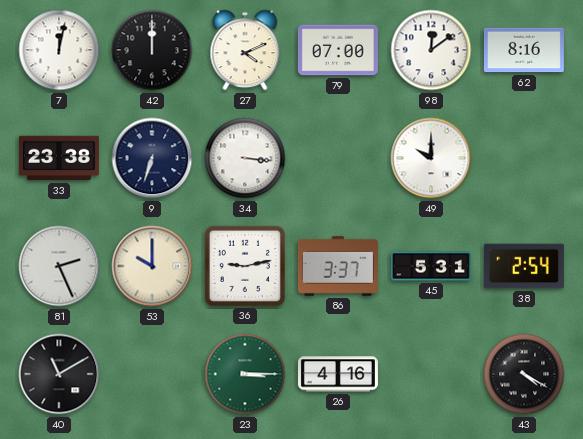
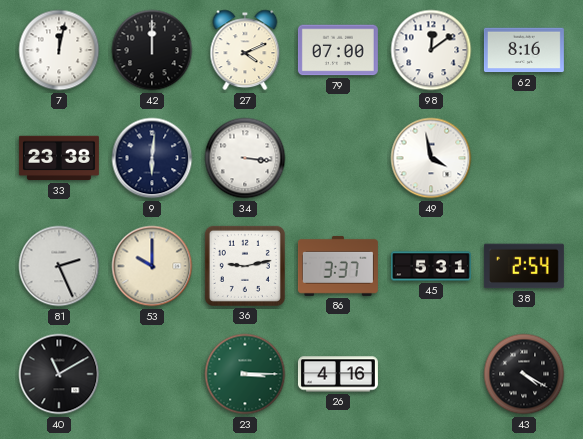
9: 6:33 -> 6:01
49: 10:00 -> 3:58
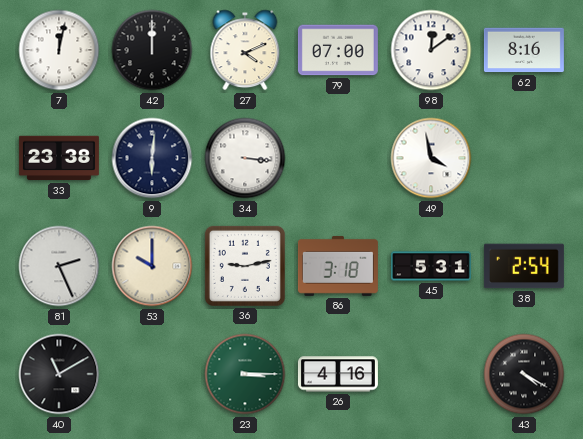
86: 3:37 -> 3:18
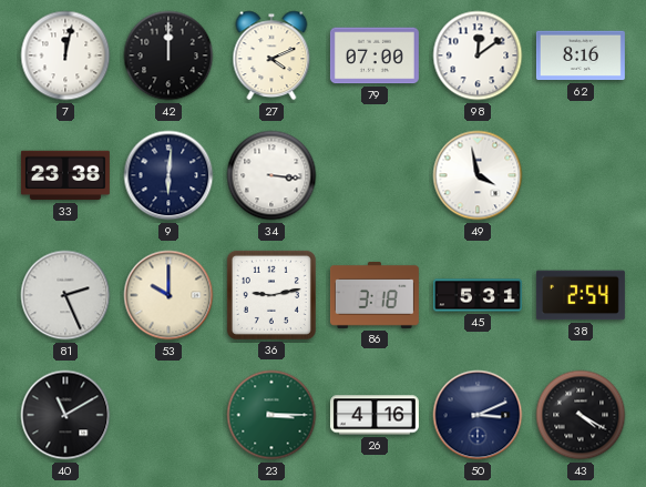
50: none -> 3:11
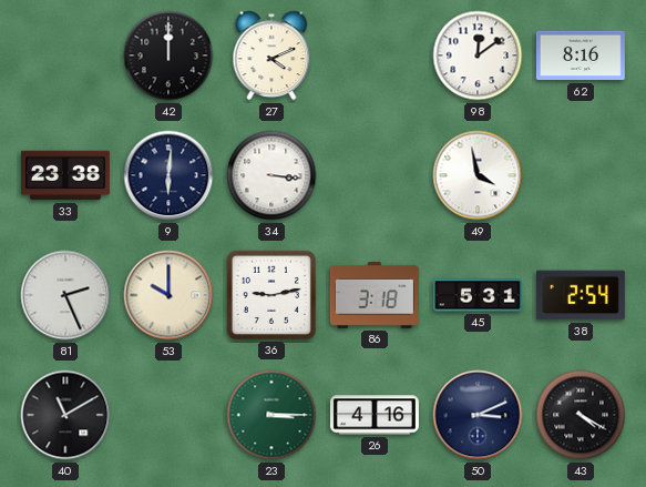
7: 12:02 -> none
79: 07:00 -> none
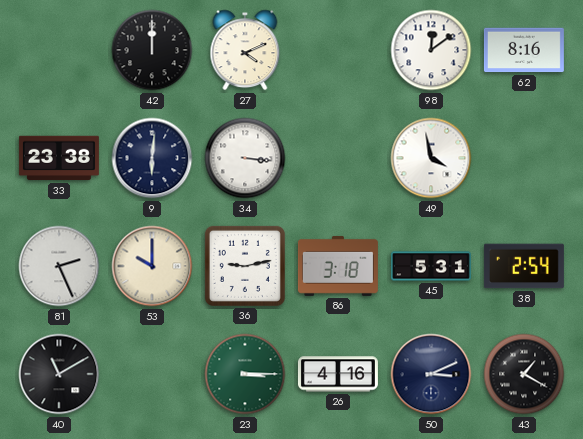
43: 4:20 -> 1:20
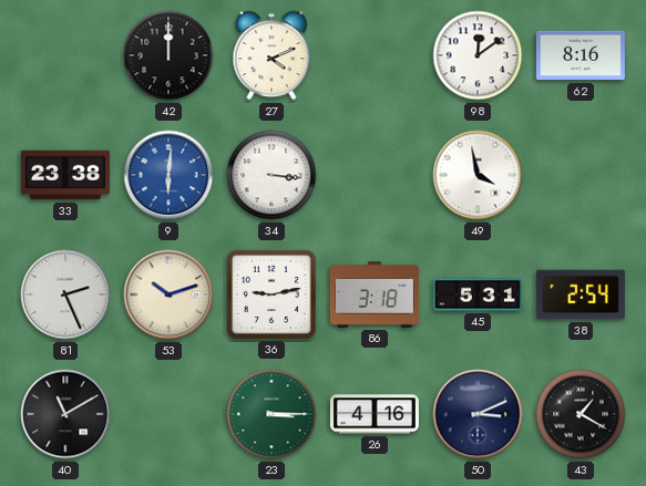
9 dial: navy -> blue
53: 10:00 -> 10:12
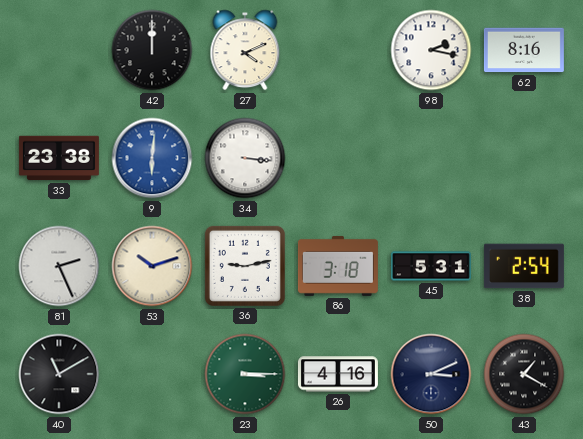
98: 12:09 -> 2:17
49: 3:58 -> none
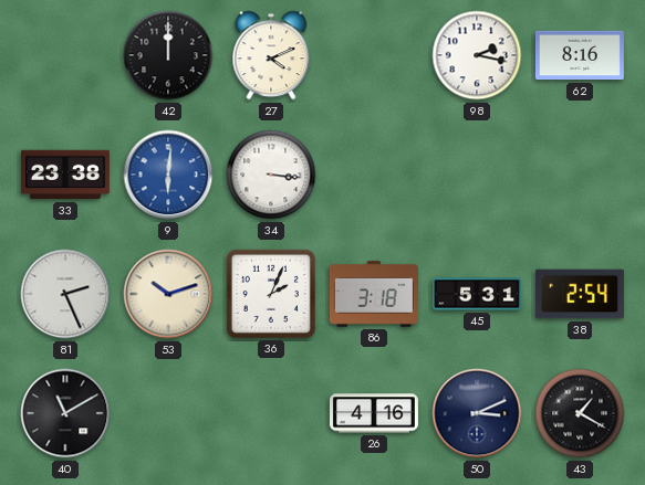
36: 9:13 -> 2:04
23: 3:15 -> none
